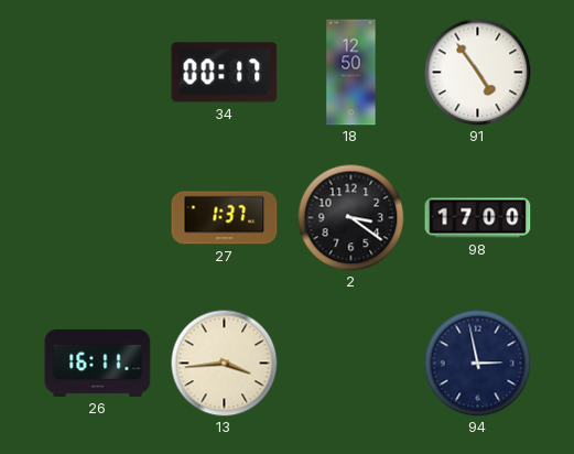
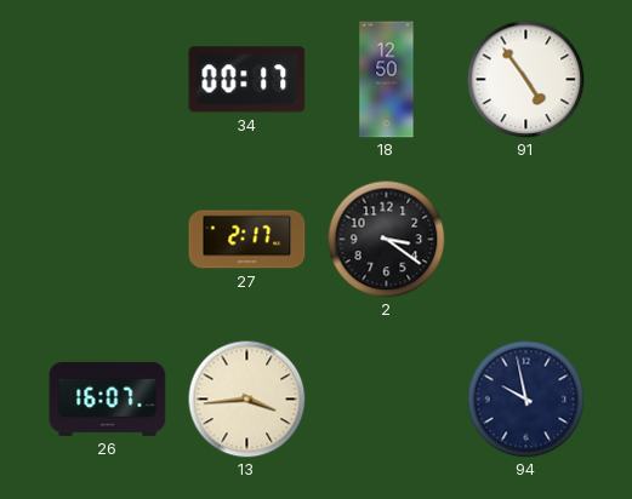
27: 1:37 -> 2:17
98: 17:00 -> none
26: 16:11 -> 16:07
94: 2:58 -> 9:58
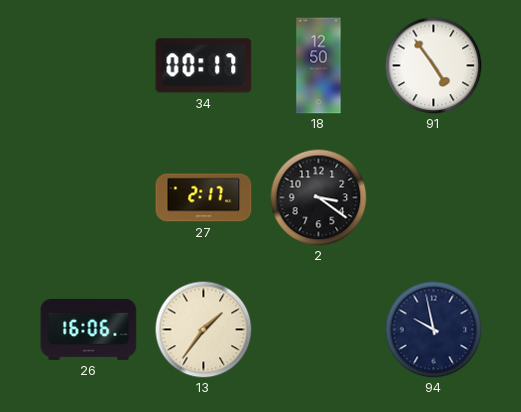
26: 16:07 -> 16:06
13: 3:44 -> 1:36
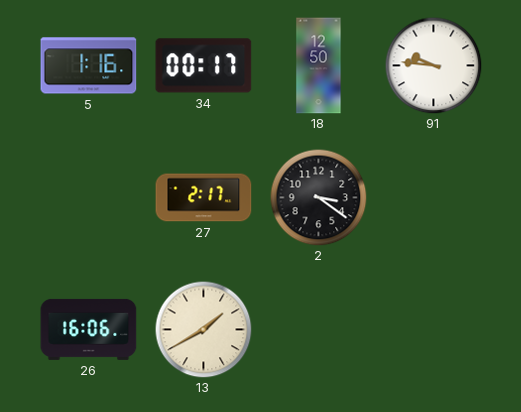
5: none -> 1:16
91: 4:54 -> 9:46
13: 1:36 -> 1:40
94: 9:58 -> none
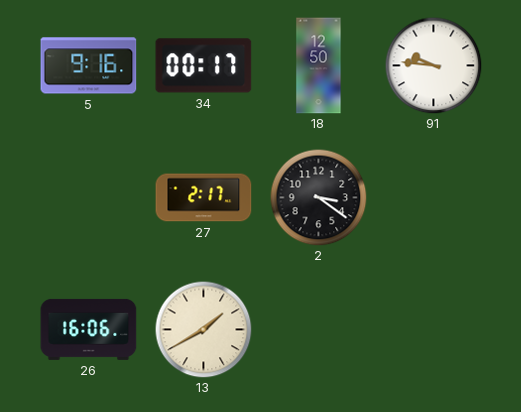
5: 1:16 -> 9:16
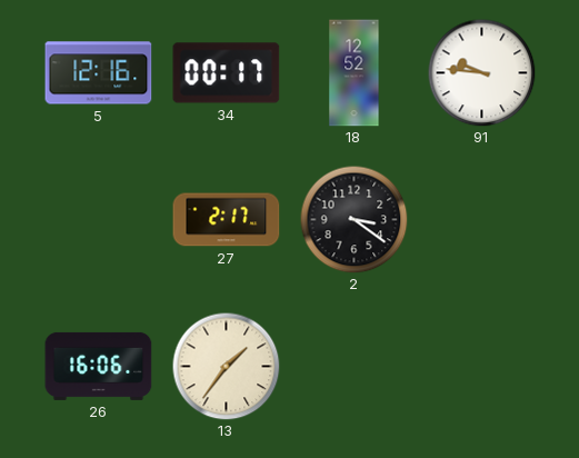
5: 9:16 -> 12:16
18: 12:50 -> 12:52
13: 1:40 -> 1:36
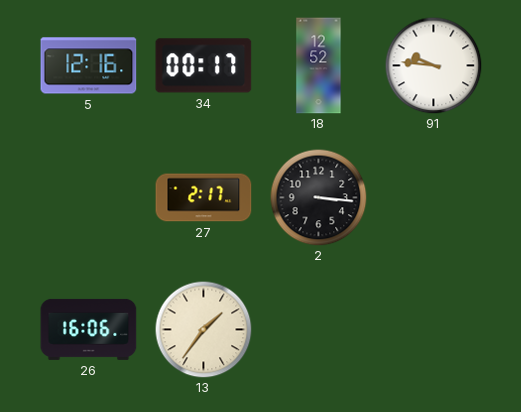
2: 3:21 -> 3:16
